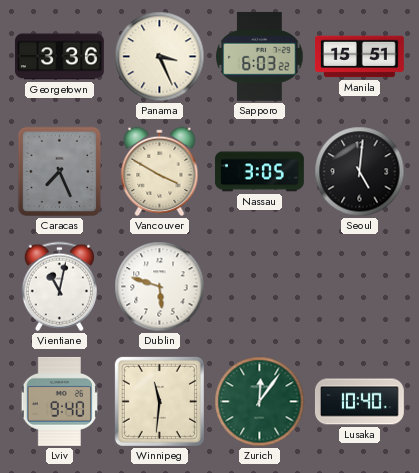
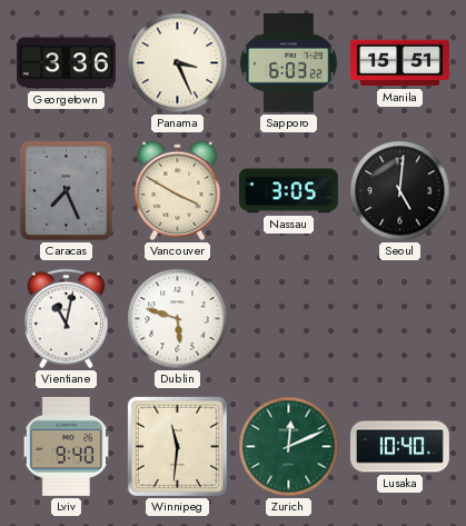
Zurich: 12:06 -> 12:11
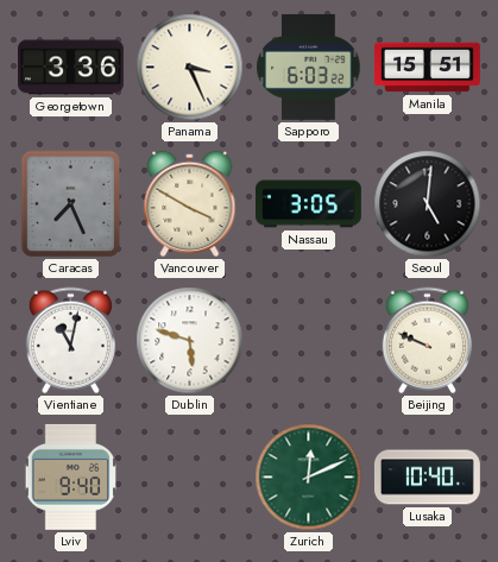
Beijing: none -> 9:49
Winnipeg: 11:31 -> none
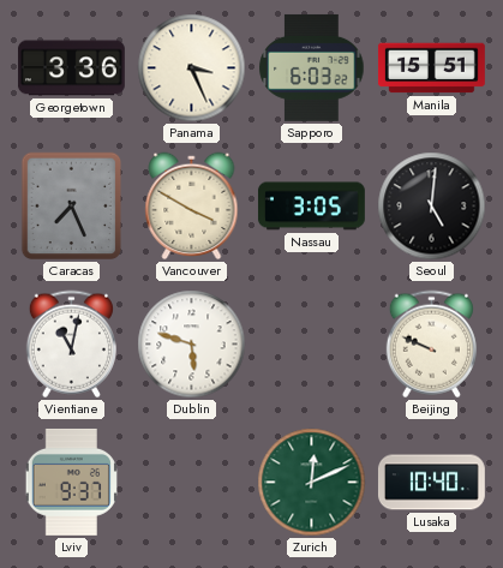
Lviv: 9:40 -> 9:37
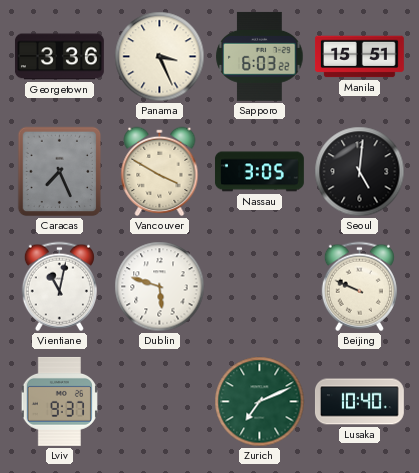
Zurich: 12:11 -> 7:11
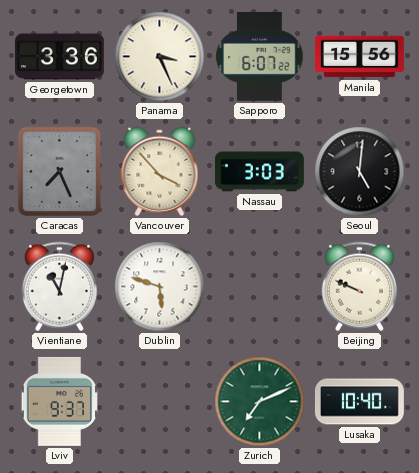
Sapporo: 6:03 -> 6:07
Manila: 15:51 -> 15:56
Vancouver: 3:50 -> 3:53
Nassau: 3:05 -> 3:03
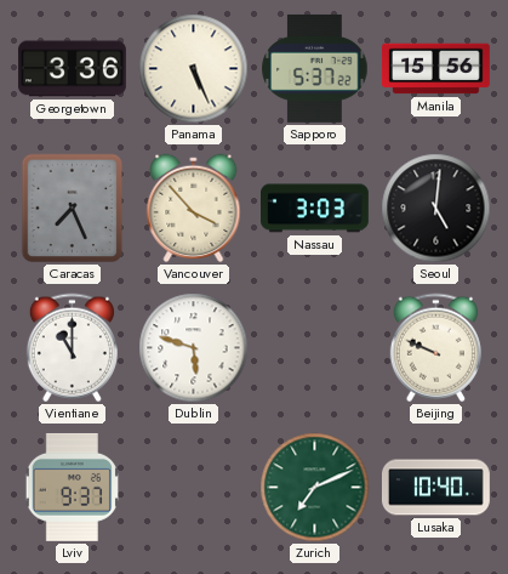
Panama: 3:26 -> 5:26
Sapporo: 6:07 -> 5:37
Vientiane: 11:02 -> 11:00
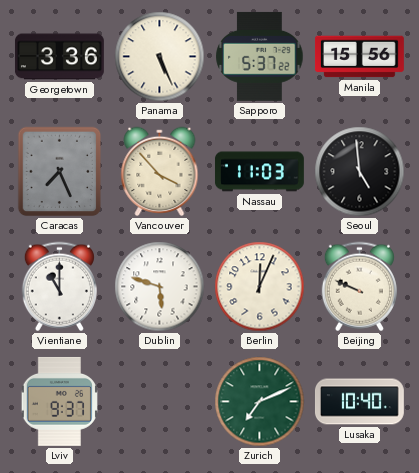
Nassau: 3:03 -> 11:03
Seoul: 5:01 -> 4:59
Berlin: none -> 12:04
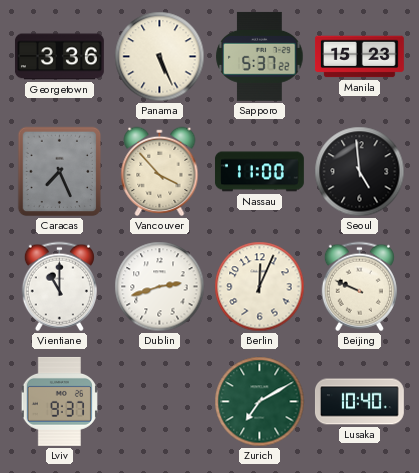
Manila: 15:56 -> 15:23
Nassau: 11:03 -> 11:00
Dublin: 5:48 -> 2:42
Zurich: 7:11 -> 7:10
